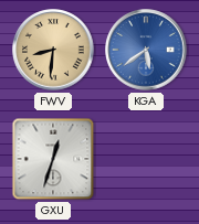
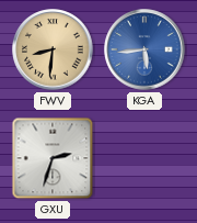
KGA: 5:39 -> 5:44
GXU: 12:33 -> 2:33
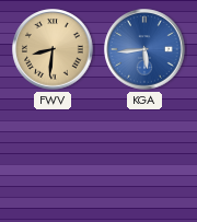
GXU: 2:33 -> none
